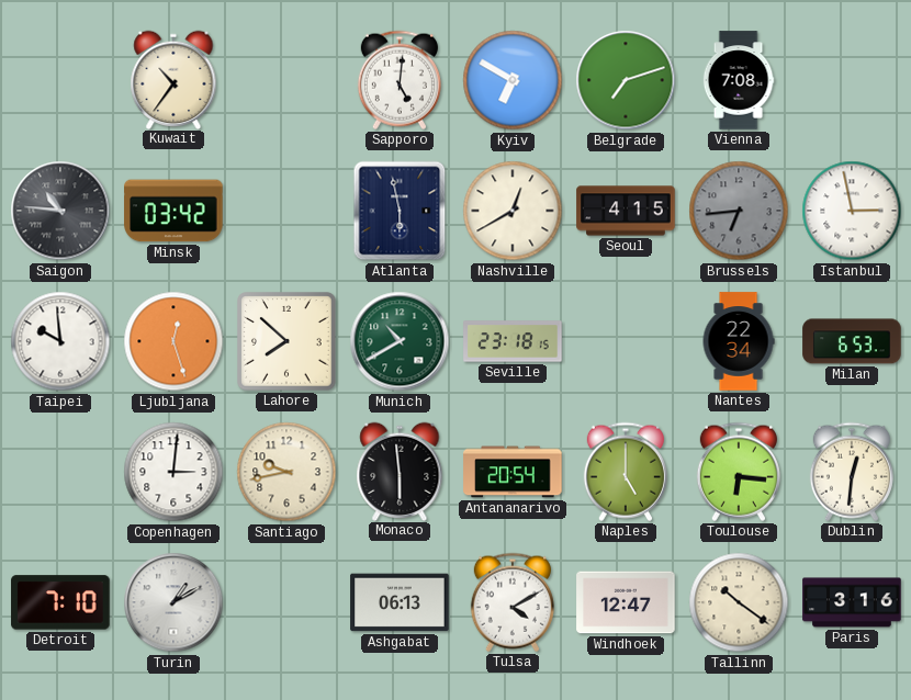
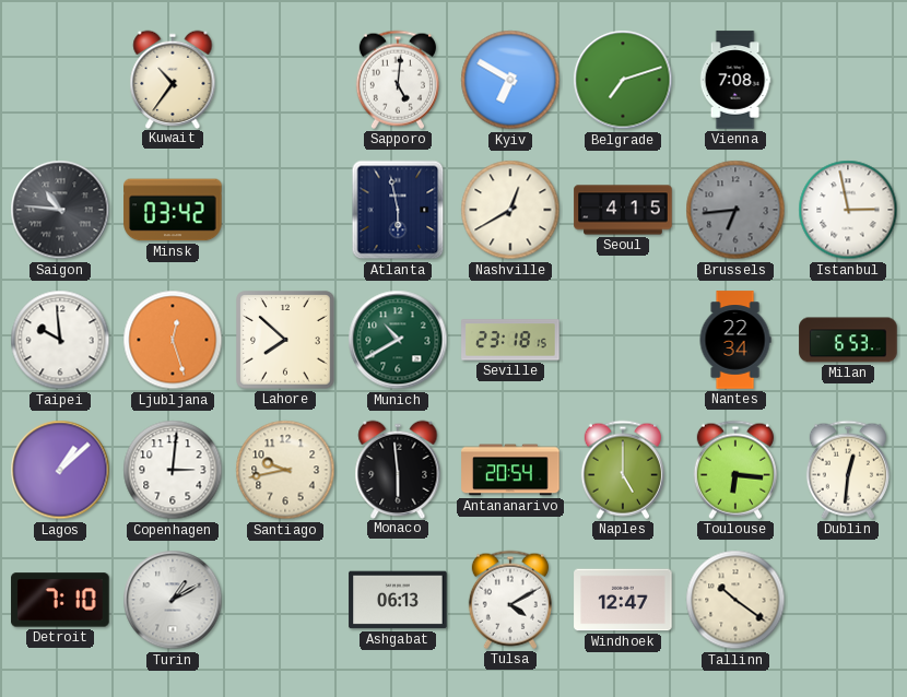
Lagos: none -> 1:08
Paris: 3:16 -> none
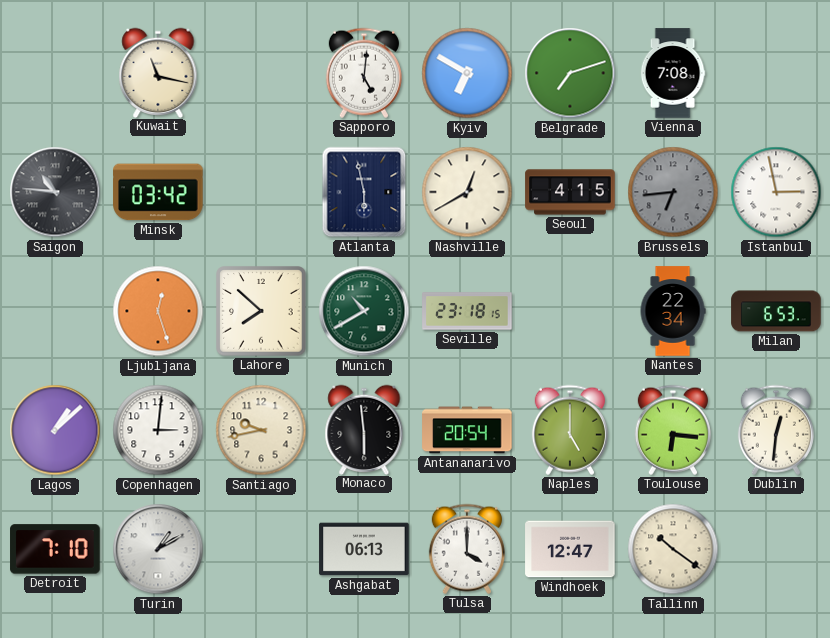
Kuwait: 10:36 -> 11:17
Taipei: 9:59 -> none
Tulsa: 4:10 -> 4:00
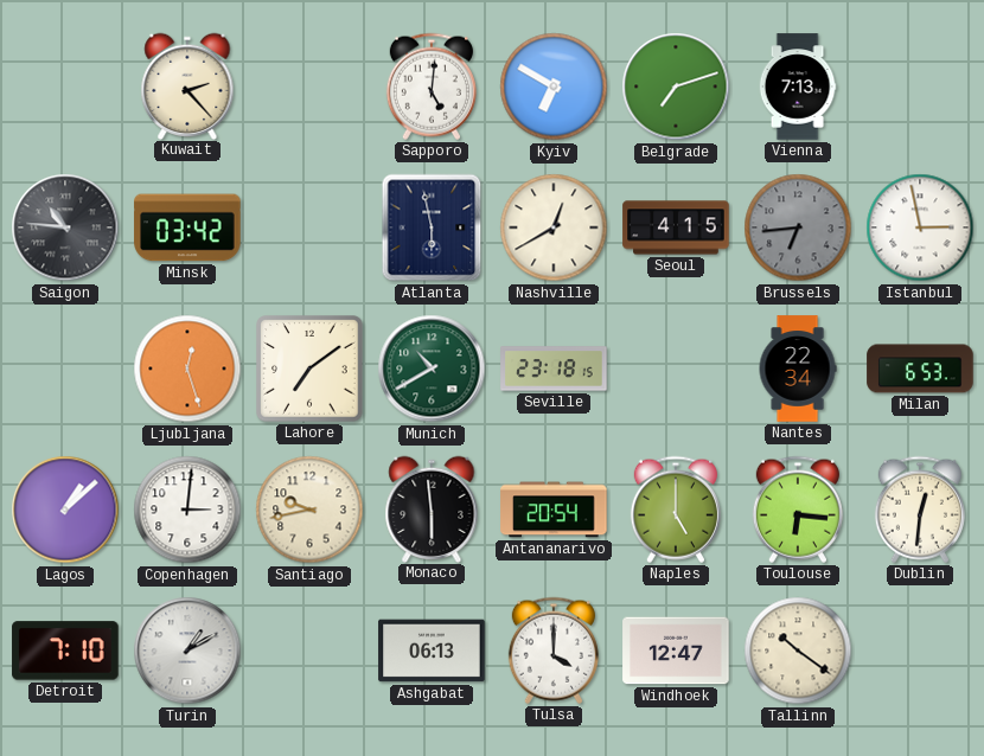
Kuwait: 11:17 -> 2:23
Vienna: 7:08 -> 7:13
Lahore: 7:52 -> 7:09
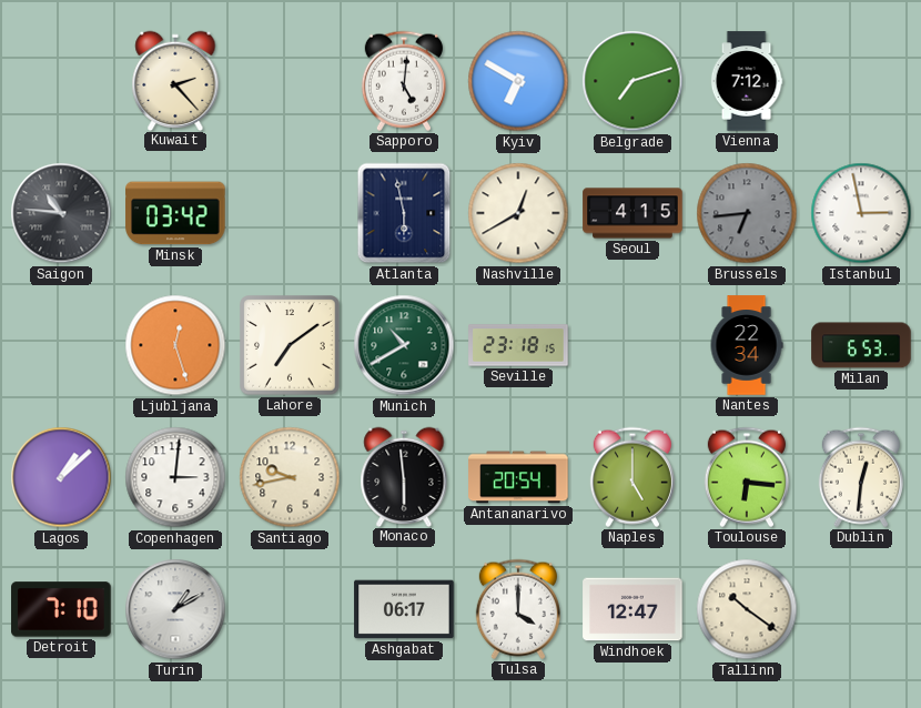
Vienna: 7:13 -> 7:12
Ashgabat: 06:13 -> 06:17
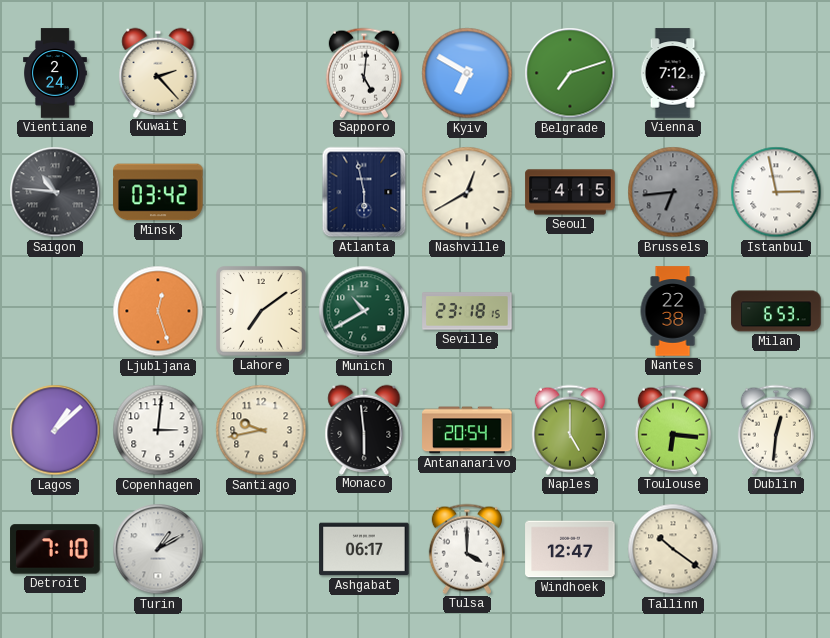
Vientiane: none -> 2:24
Nantes: 22:34 -> 22:38
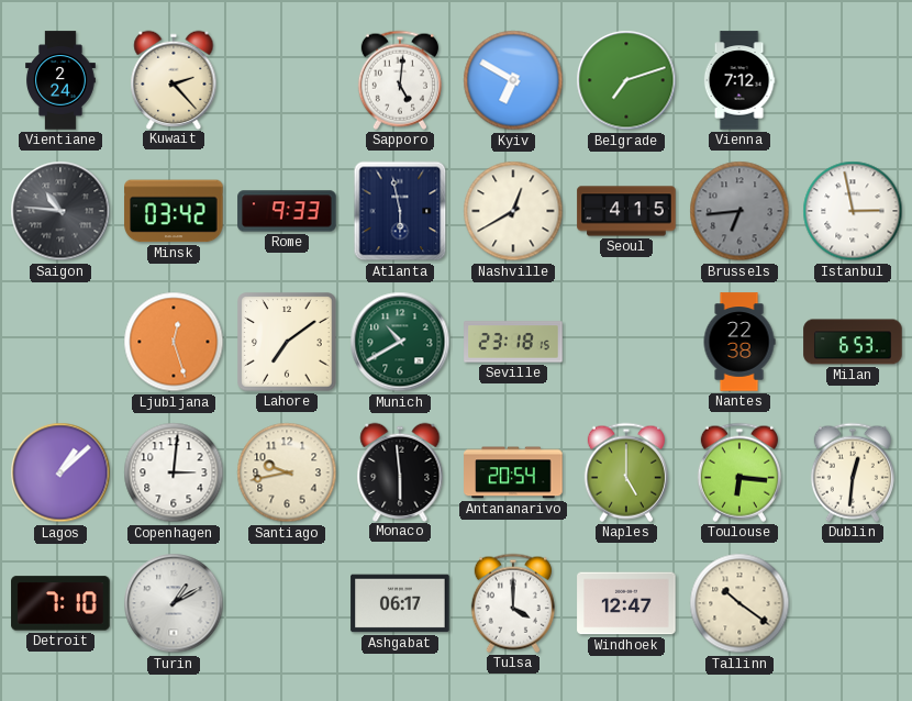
Rome: none -> 9:33
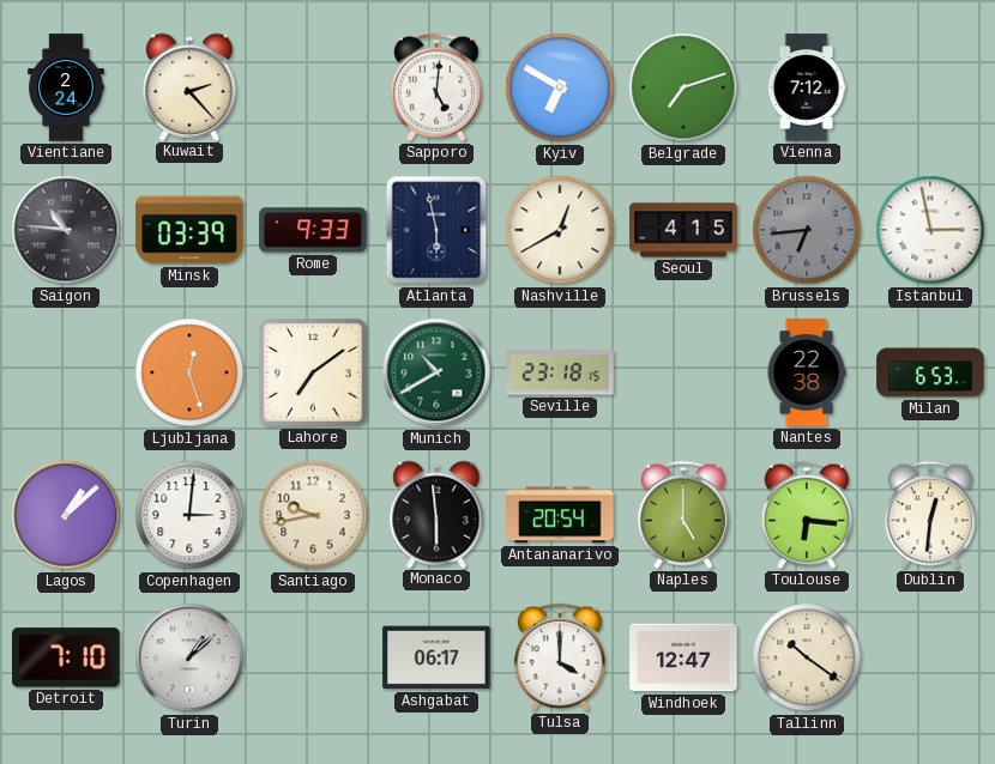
Minsk: 03:42 -> 03:39
Turin: 1:10 -> 1:08
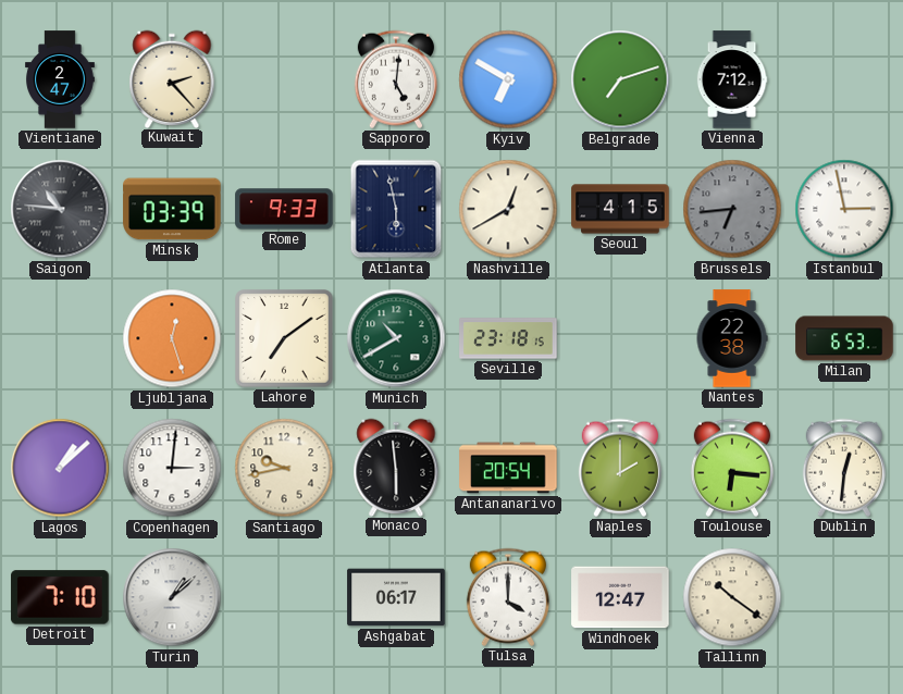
Vientiane: 2:24 -> 2:47
Naples: 5:00 -> 2:00
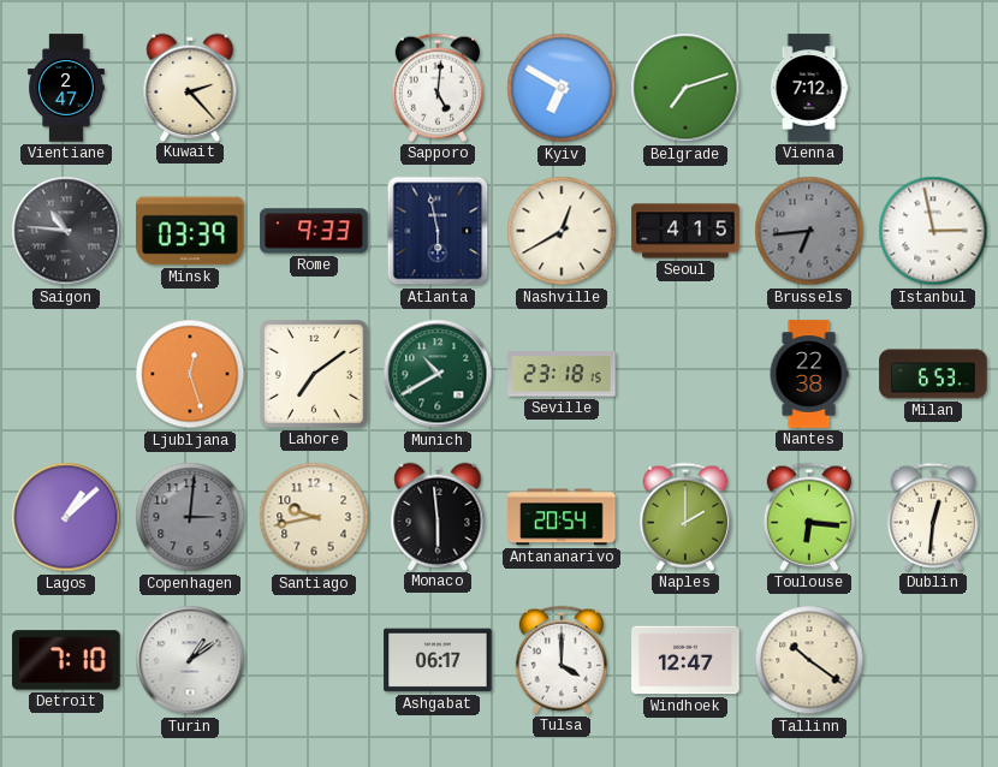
Copenhagen dial: white -> grey
Turin: 1:08 -> 1:09
